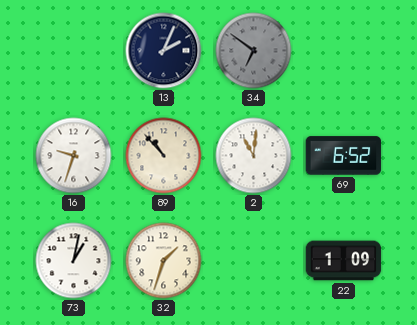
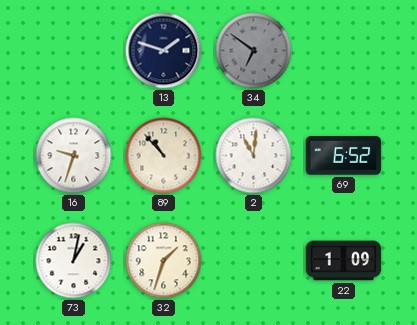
13: 2:04 -> 1:48
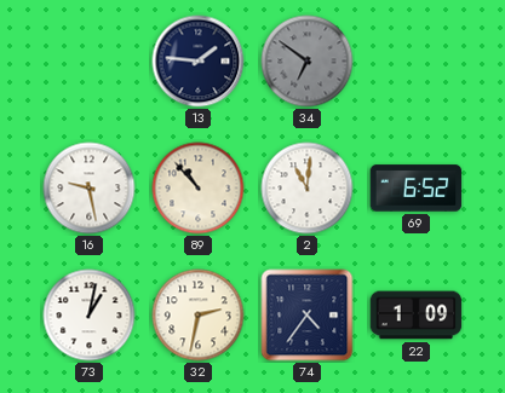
13: 1:48 -> 1:46
16: 9:33 -> 9:28
32: 1:33 -> 2:32
74: none -> 4:36
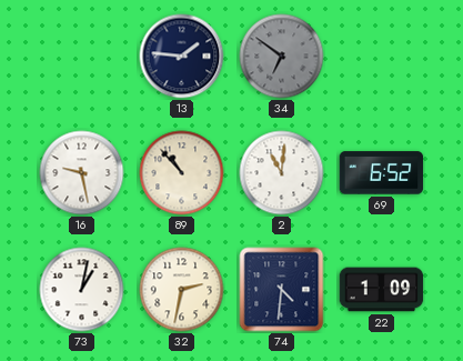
74: 4:36 -> 4:31
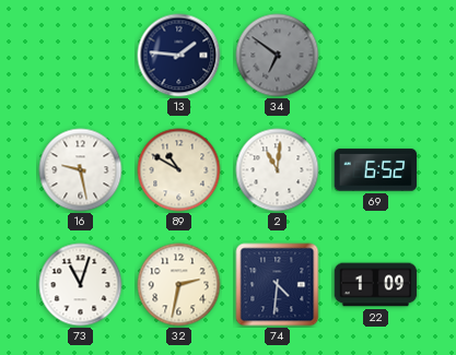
89: 10:53 -> 10:50
73: 1:02 -> 11:03
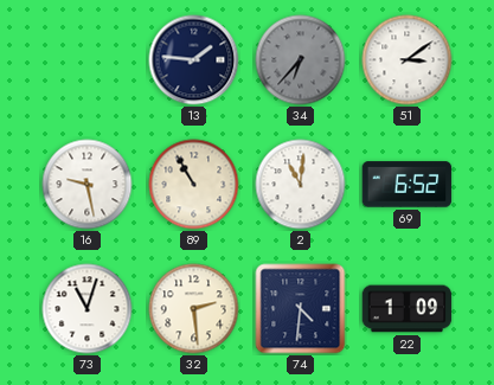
34: 6:51 -> 6:37
51: none -> 3:09
89: 10:50 -> 10:55
32: 2:32 -> 2:29
